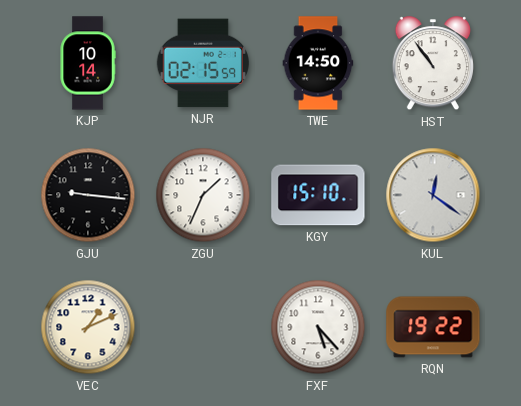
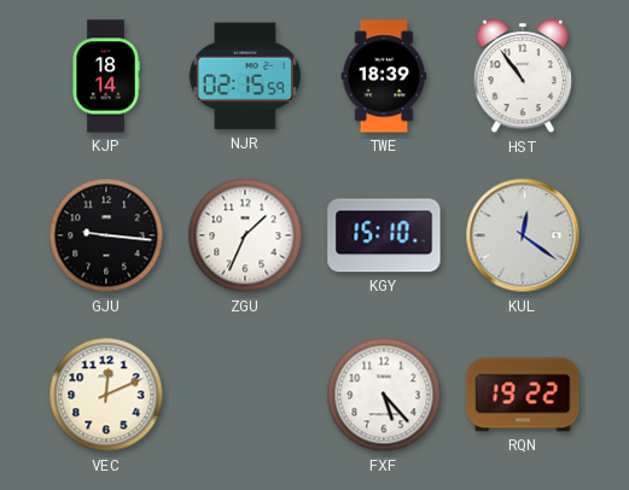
KJP: 10:14 -> 18:14
TWE: 14:50 -> 18:39
VEC: 1:11 -> 12:11
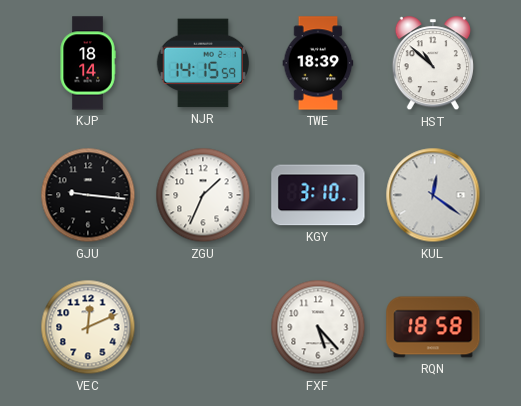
NJR: 02:15 -> 14:15
HST: 10:54 -> 10:52
KGY: 15:10 -> 3:10
RQN: 19:22 -> 18:58
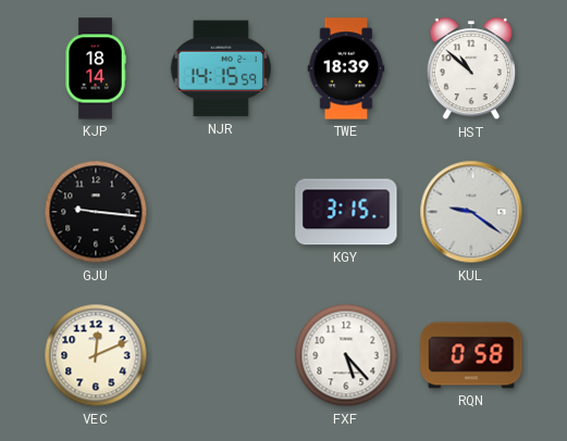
ZGU: 1:34 -> none
KGY: 3:10 -> 3:15
KUL: 12:21 -> 9:21
RQN: 18:58 -> 0:58
